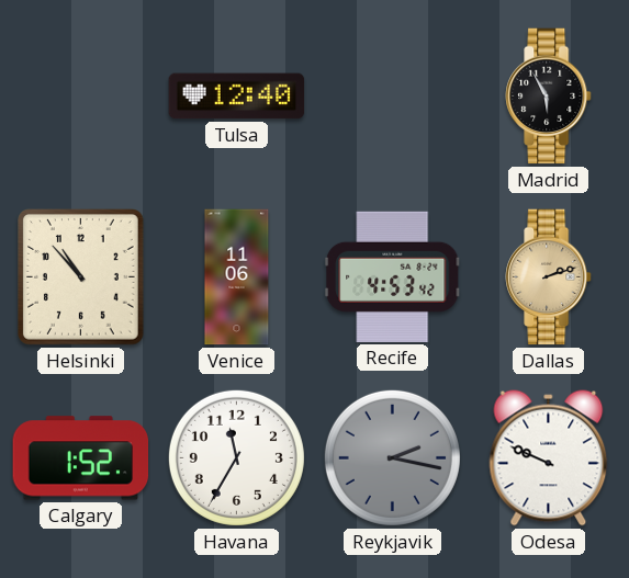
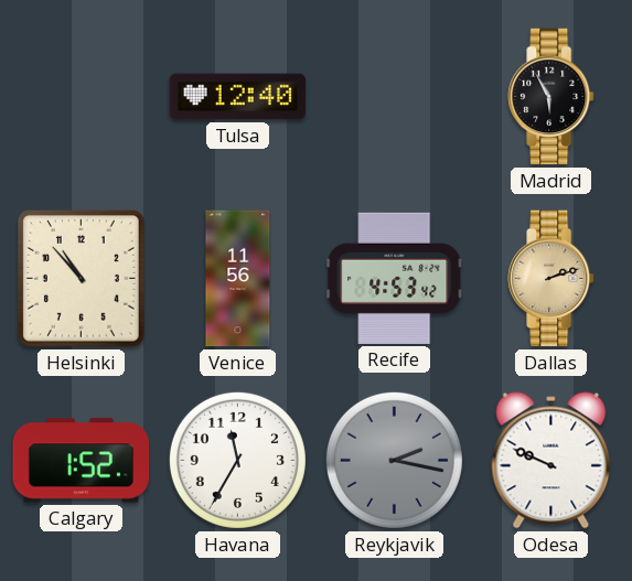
Venice: 11:06 -> 11:56
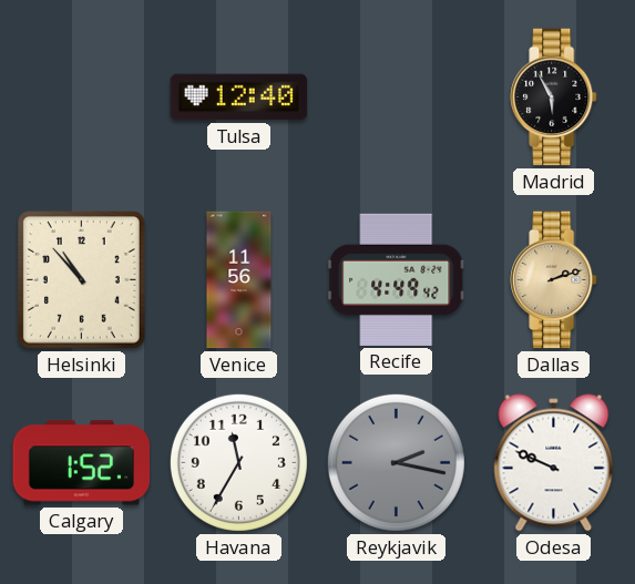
Recife: 4:53 -> 4:49
